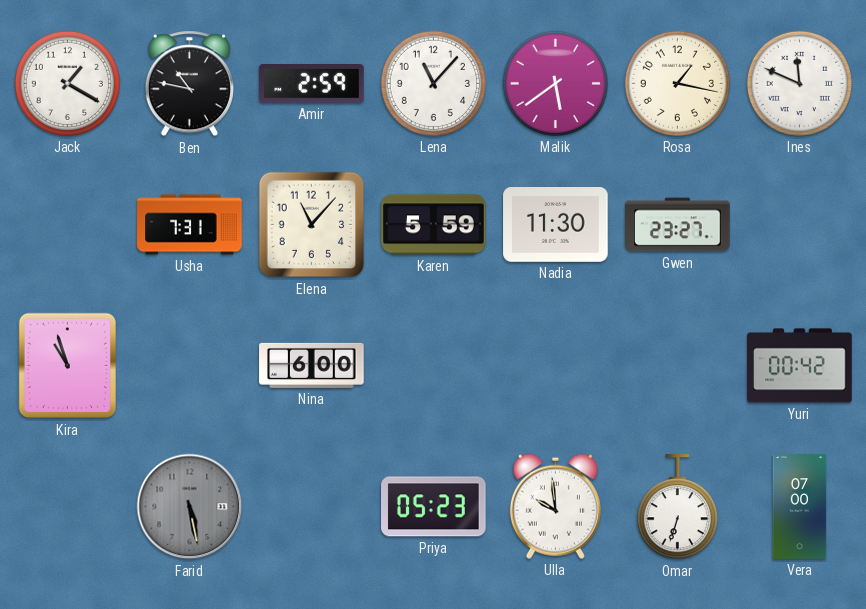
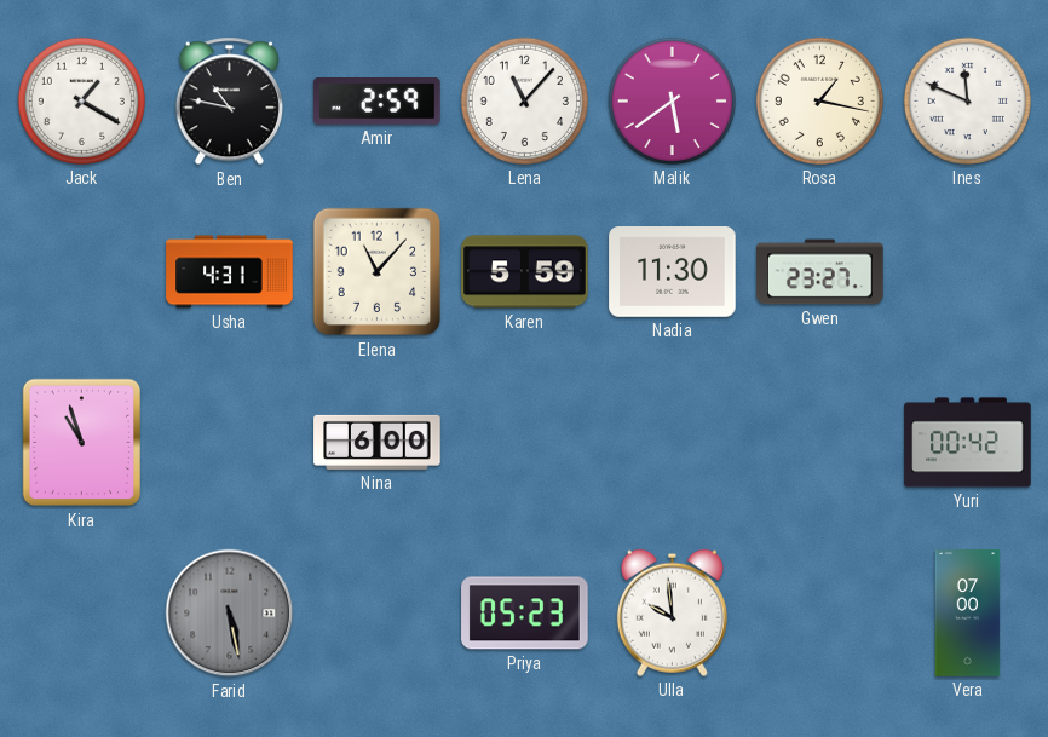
Usha: 7:31 -> 4:31
Omar: 6:33 -> none
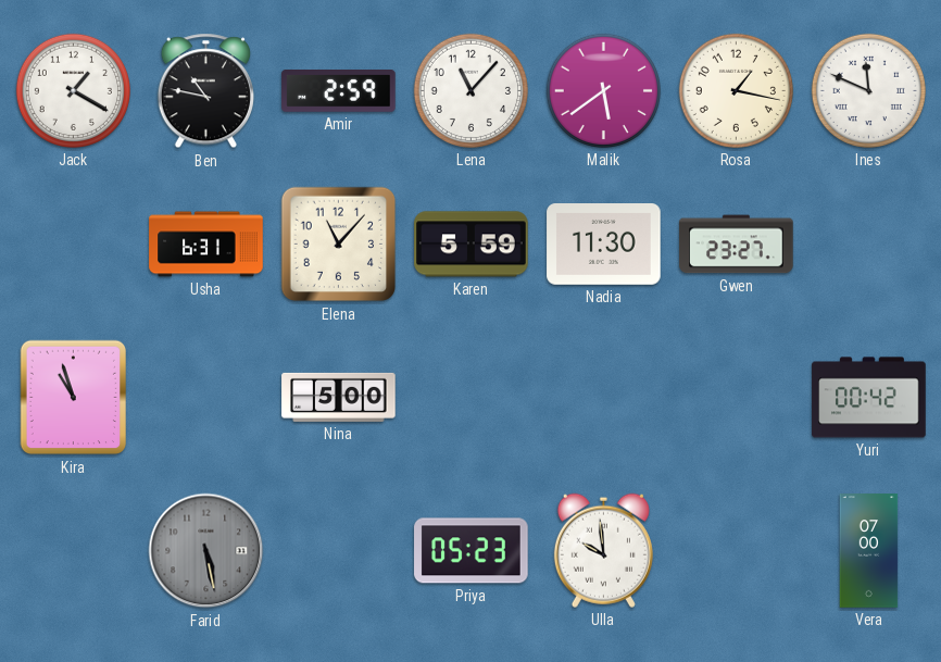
Usha: 4:31 -> 6:31
Nina: 6:00 -> 5:00
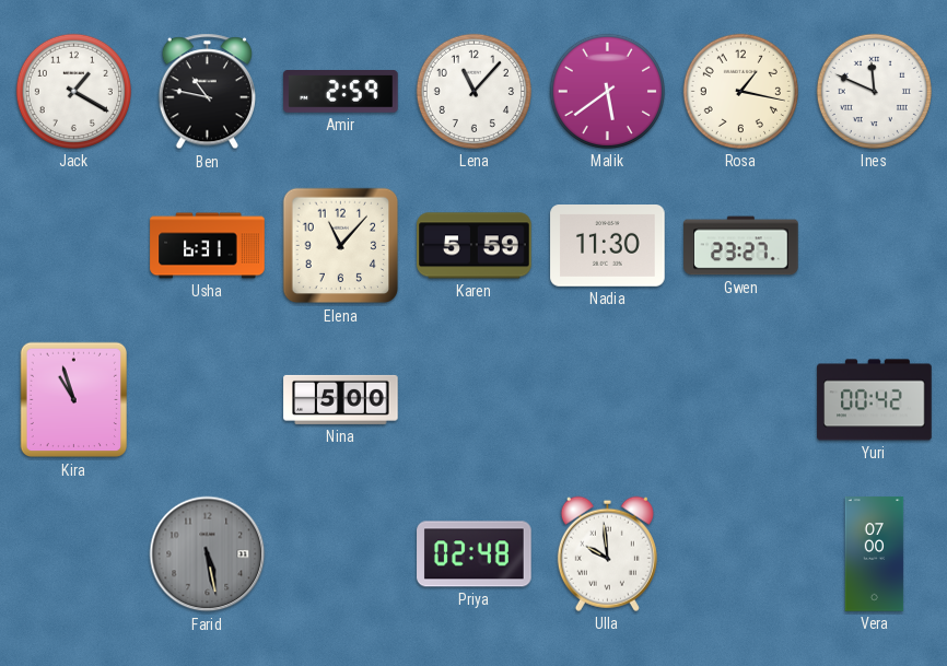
Priya: 05:23 -> 02:48
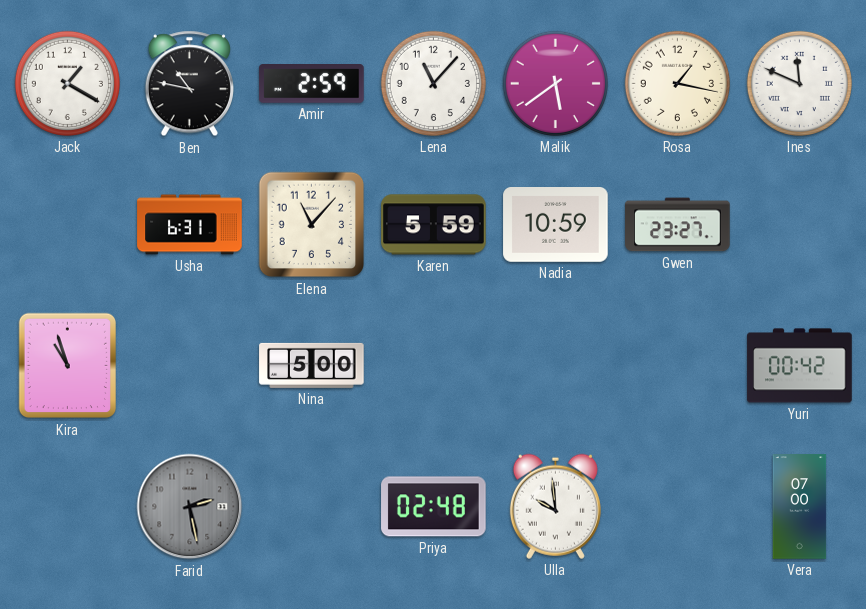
Nadia: 11:30 -> 10:59
Farid: 5:28 -> 2:28
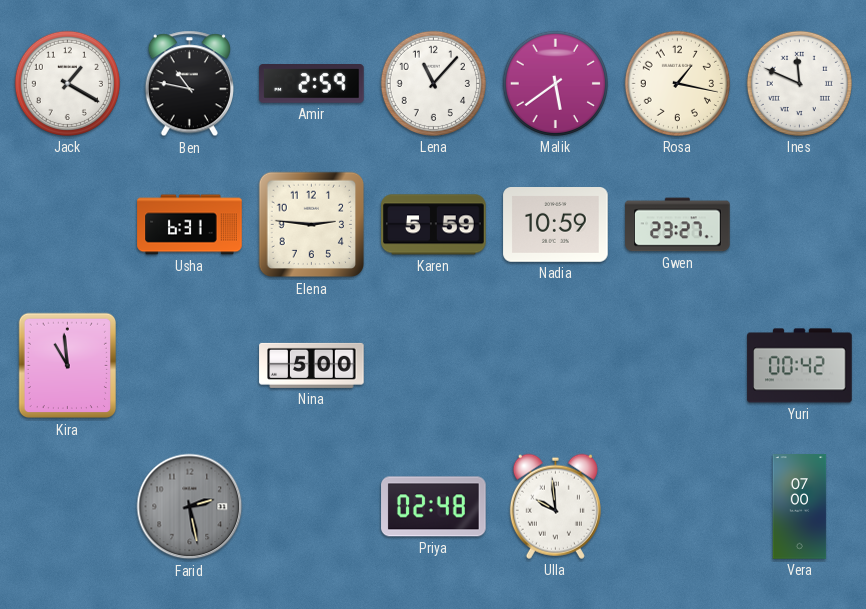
Elena: 11:07 -> 2:46
Kira: 10:57 -> 10:59
